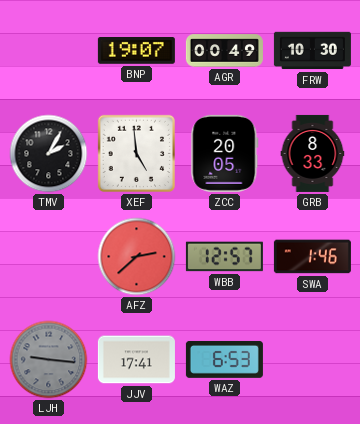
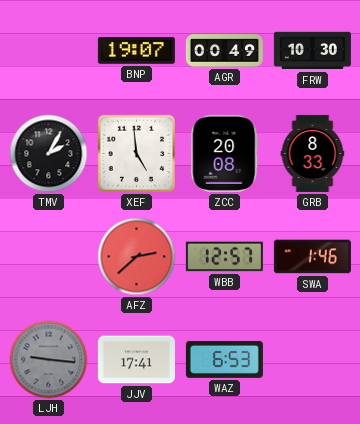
ZCC: 20:05 -> 20:08
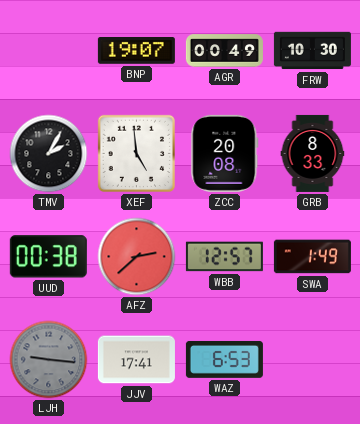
UUD: none -> 00:38
SWA: 1:46 -> 1:49
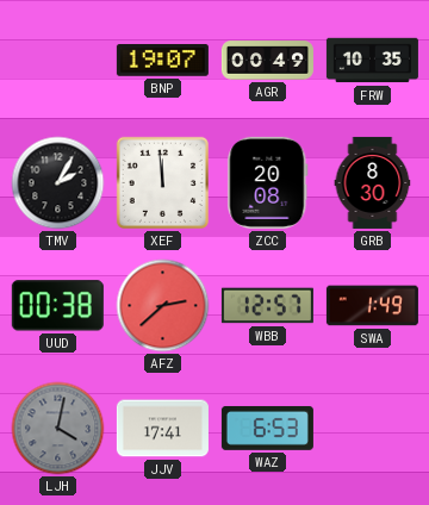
FRW: 10:30 -> 10:35
XEF: 4:59 -> 11:59
GRB: 8:33 -> 8:30
LJH: 9:16 -> 4:02
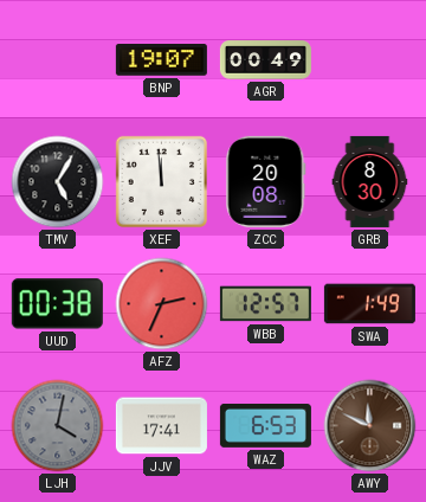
FRW: 10:35 -> none
TMV: 2:05 -> 5:05
AFZ: 2:38 -> 2:34
AWY: none -> 11:49
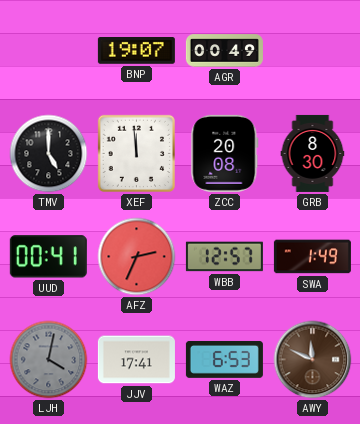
TMV: 5:05 -> 5:00
UUD: 00:38 -> 00:41
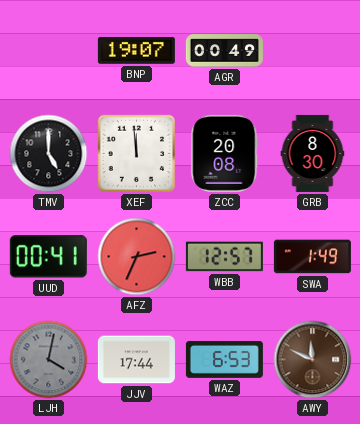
JJV: 17:41 -> 17:44
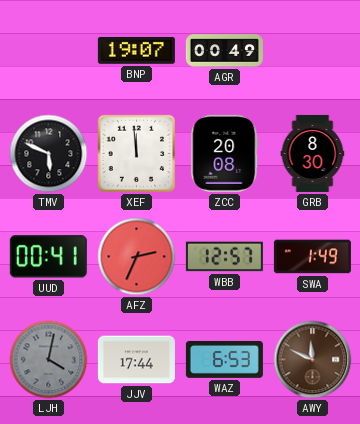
TMV: 5:00 -> 5:49
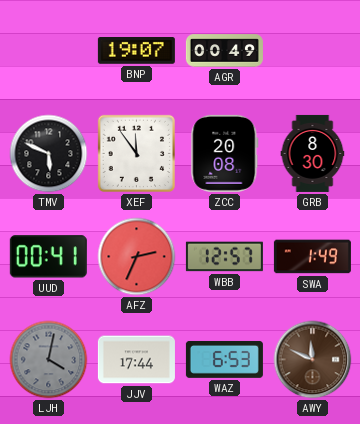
XEF: 11:59 -> 11:54
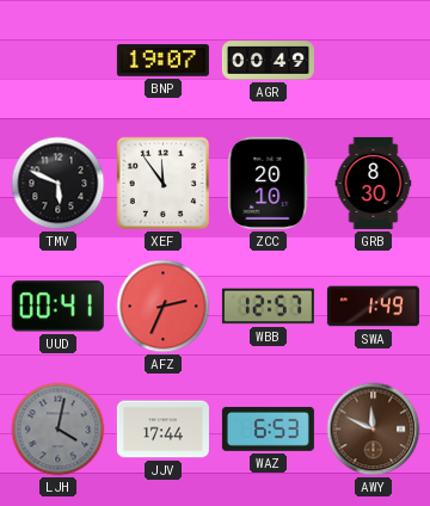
ZCC: 20:08 -> 20:10
